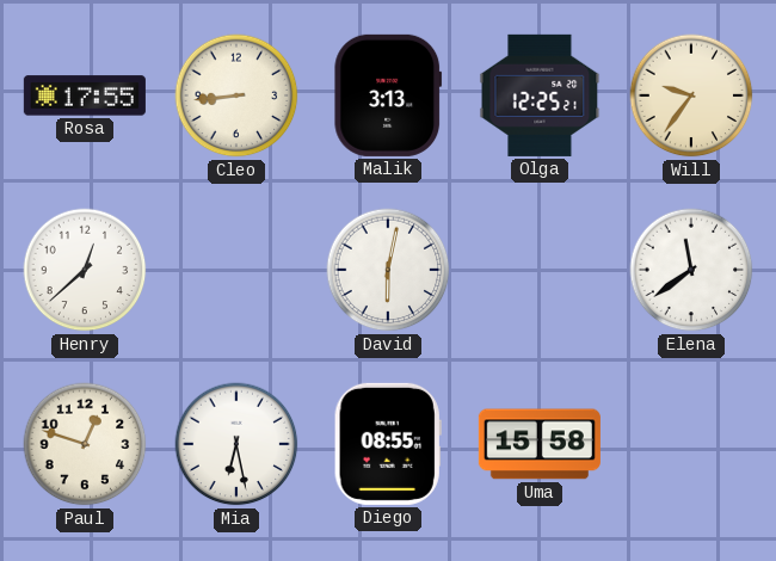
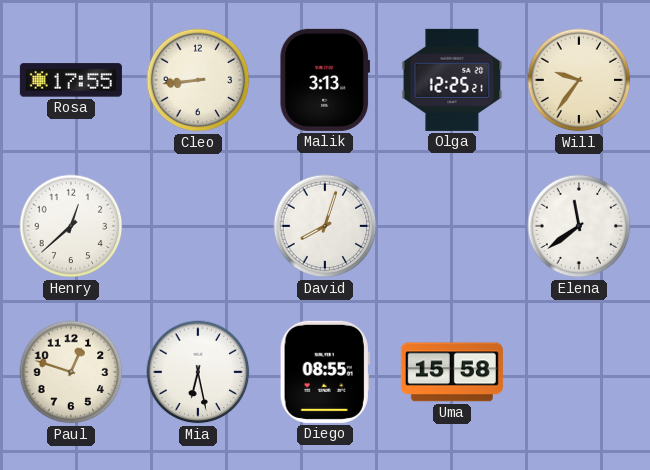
David: 6:02 -> 8:03
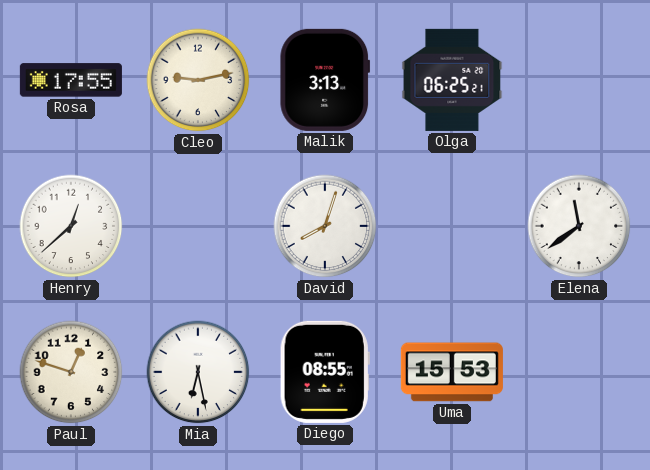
Cleo: 8:44 -> 9:13
Olga: 12:25 -> 06:25
Will: 9:36 -> none
Uma: 15:58 -> 15:53
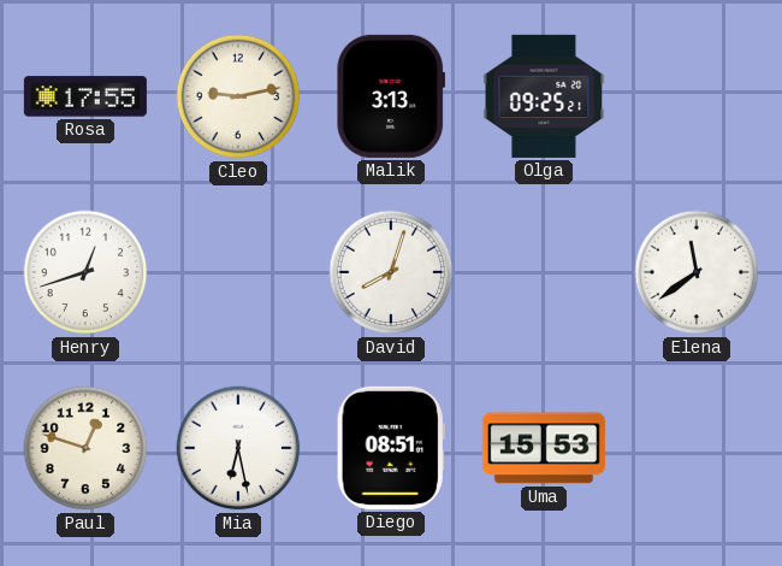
Olga: 06:25 -> 09:25
Henry: 12:38 -> 12:42
Diego: 08:55 -> 08:51
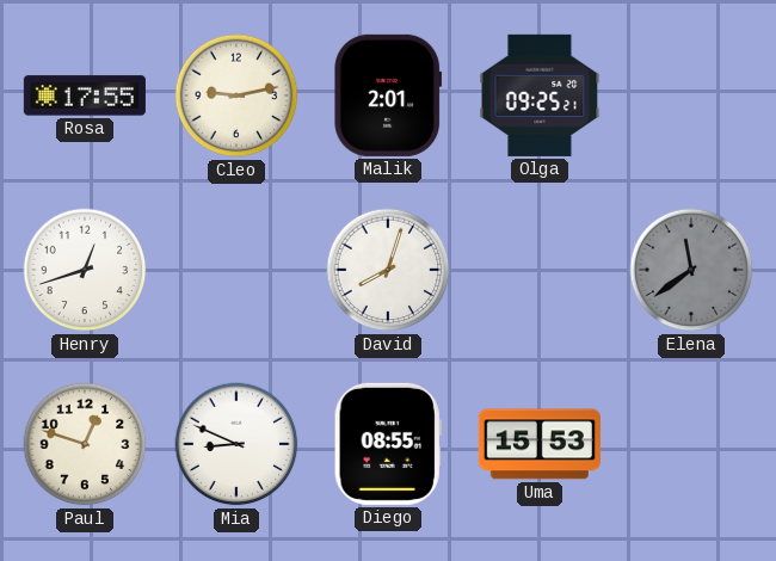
Malik: 3:13 -> 2:01
Elena dial: white -> grey
Mia: 6:28 -> 8:49
Diego: 08:51 -> 08:55
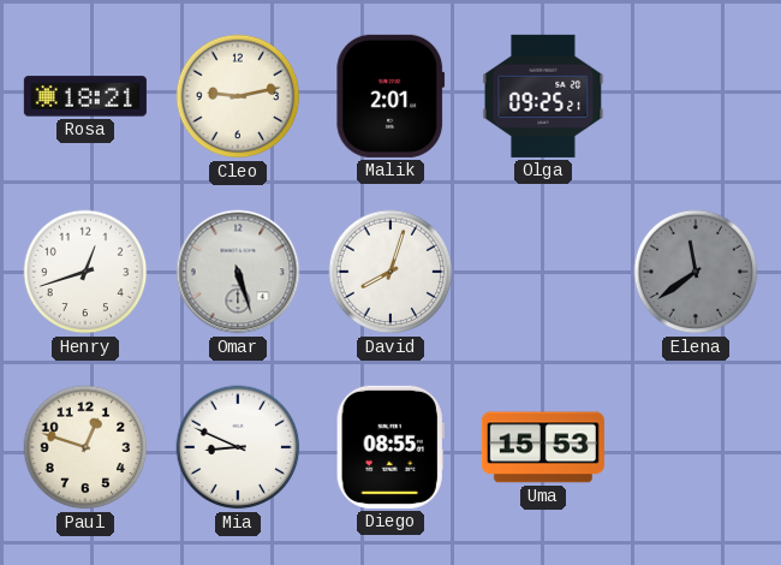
Rosa: 17:55 -> 18:21
Omar: none -> 5:27
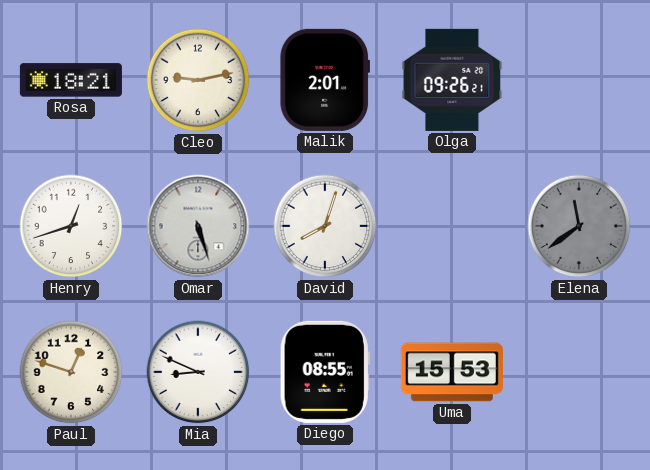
Olga: 09:25 -> 09:26
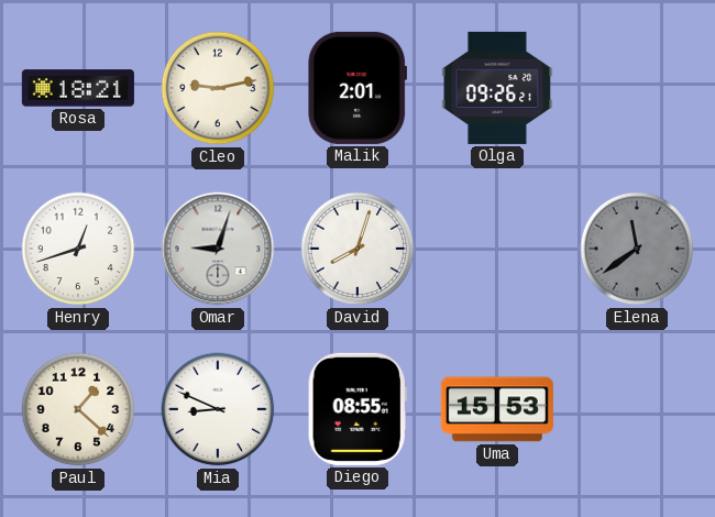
Omar: 5:27 -> 9:03
Paul: 12:48 -> 1:22
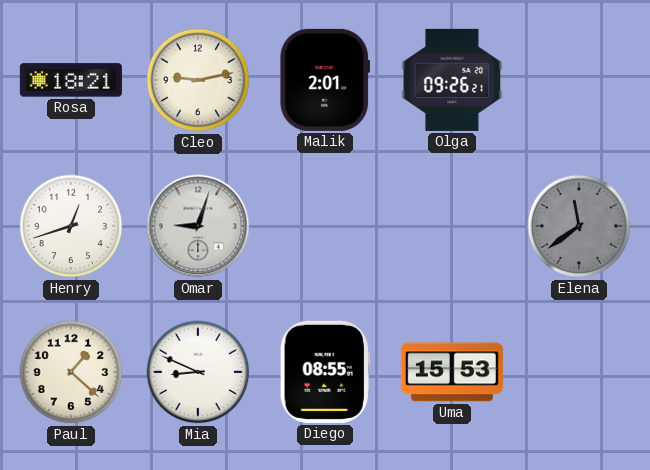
David: 8:03 -> none
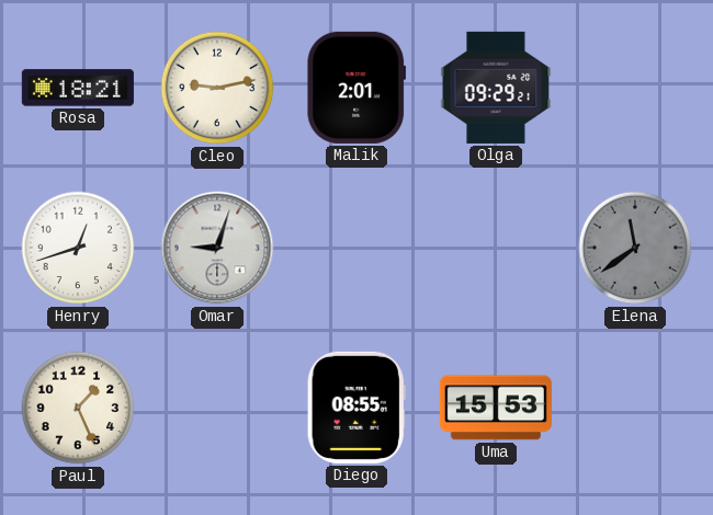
Olga: 09:26 -> 09:29
Paul: 1:22 -> 1:26
Mia: 8:49 -> none
